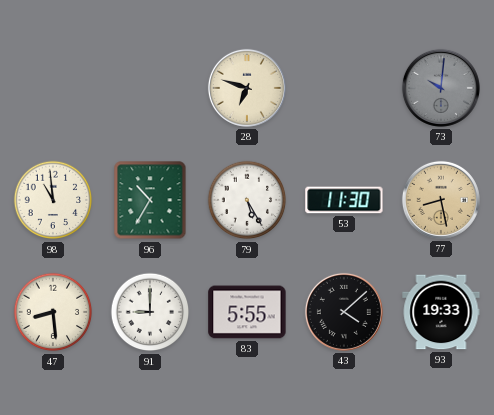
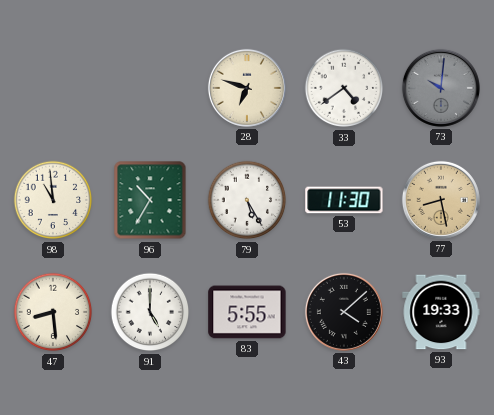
33: none -> 4:39
91: 9:00 -> 5:00
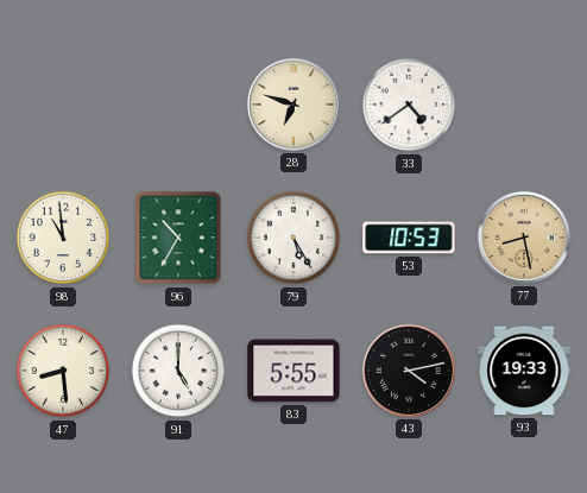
73: 10:01 -> none
53: 11:30 -> 10:53
43: 4:08 -> 4:13
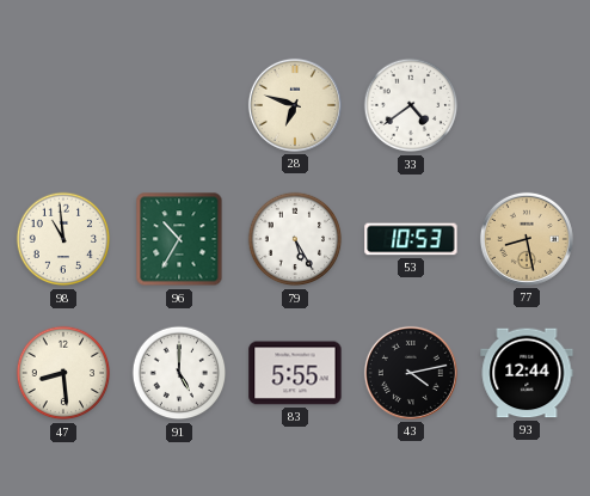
93: 19:33 -> 12:44
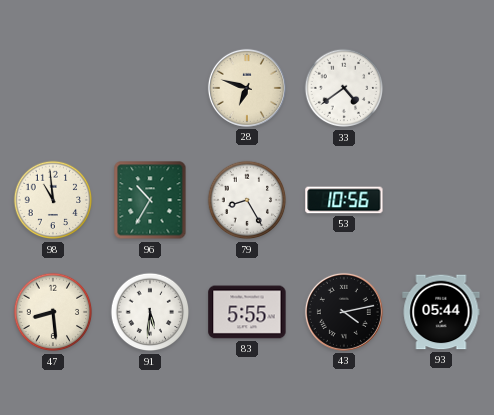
79: 5:25 -> 8:25
53: 10:53 -> 10:56
77: 8:28 -> none
91: 5:00 -> 5:31
93: 12:44 -> 05:44
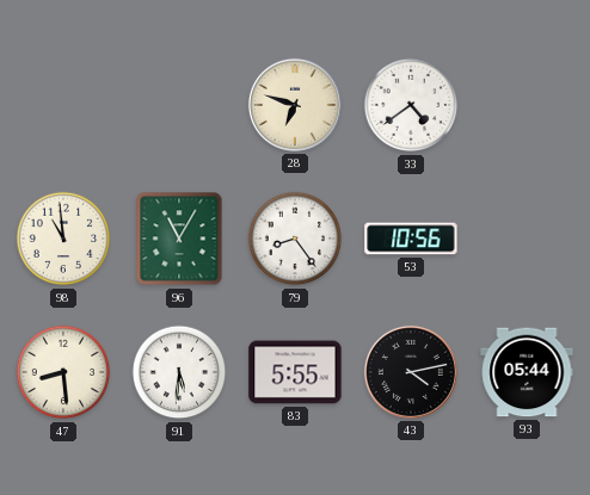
96: 10:35 -> 11:05
79: 8:25 -> 8:24
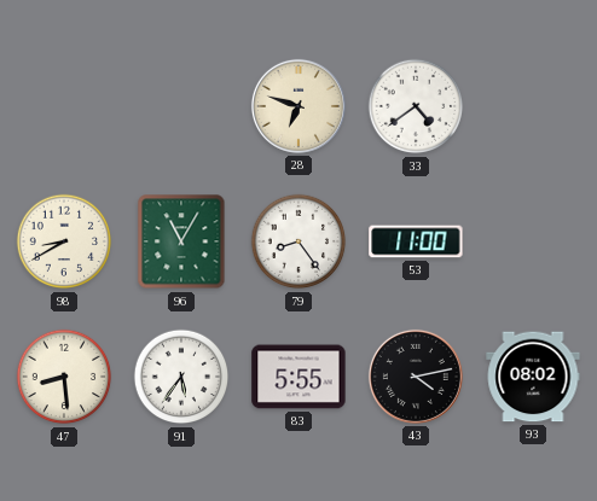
98: 10:59 -> 8:40
53: 10:56 -> 11:00
91: 5:31 -> 5:36
93: 05:44 -> 08:02
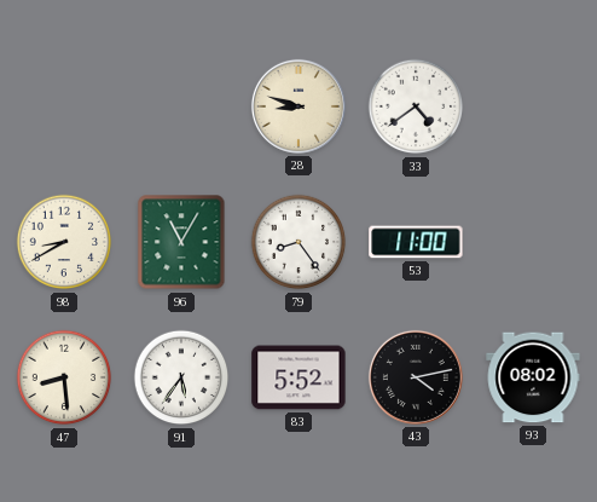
28: 6:48 -> 8:48
83: 5:55 -> 5:52
